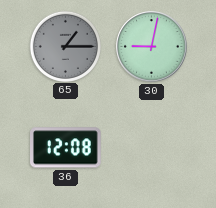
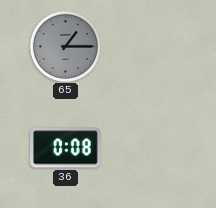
30: 9:02 -> none
36: 12:08 -> 0:08
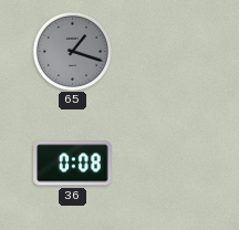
65: 1:15 -> 1:18
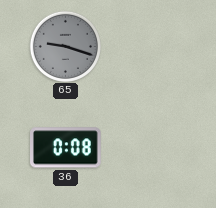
65: 1:18 -> 9:18
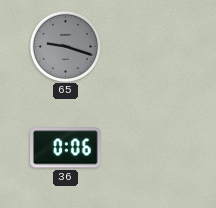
36: 0:08 -> 0:06
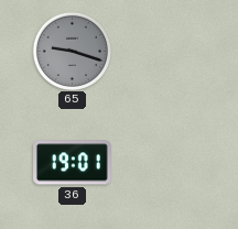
36: 0:06 -> 19:01
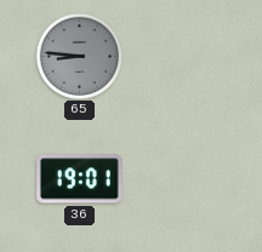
65: 9:18 -> 8:46
